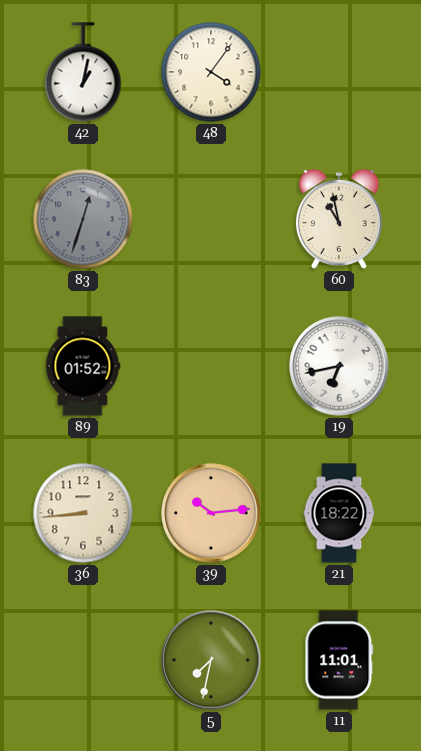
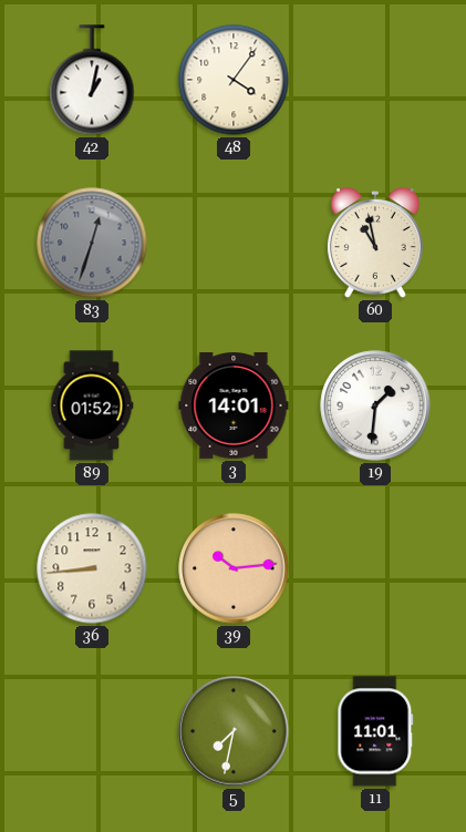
3: none -> 14:01
19: 6:43 -> 1:31
21: 18:22 -> none
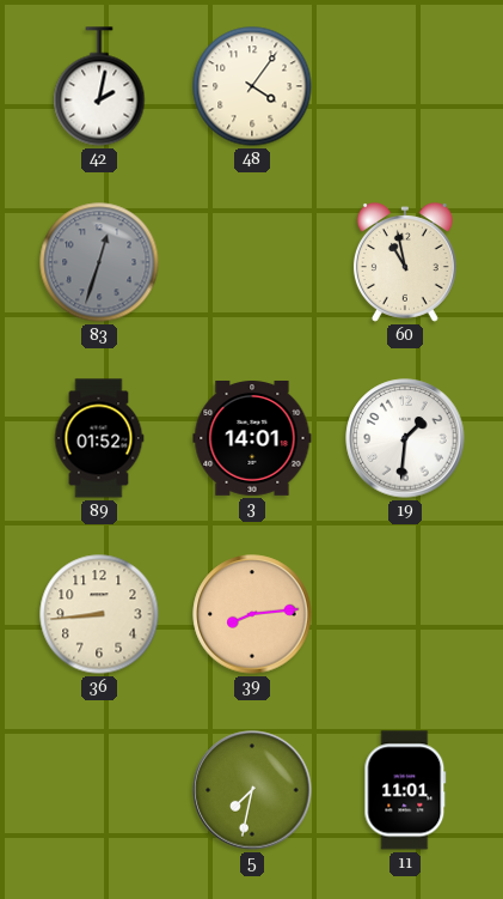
42: 1:02 -> 2:02
39: 10:14 -> 8:14
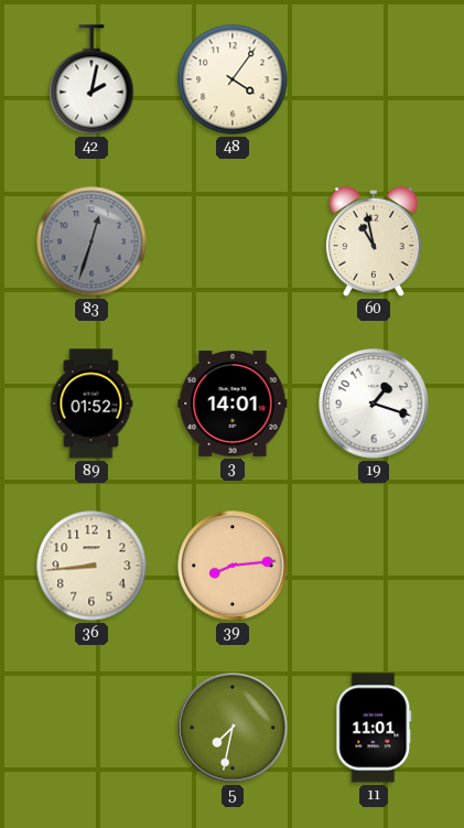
19: 1:31 -> 1:18
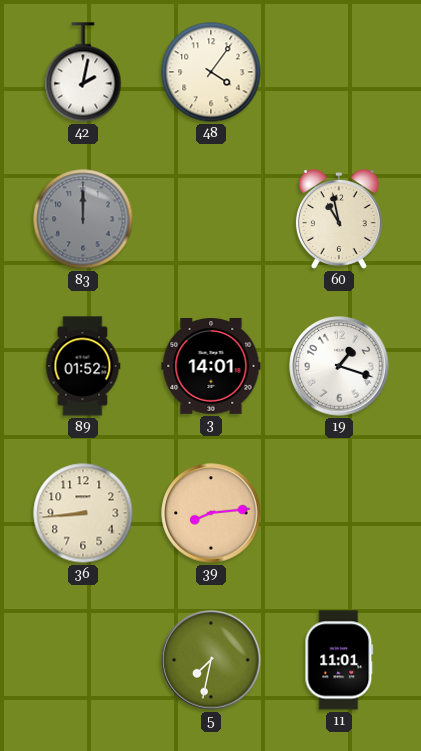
83: 12:33 -> 12:00
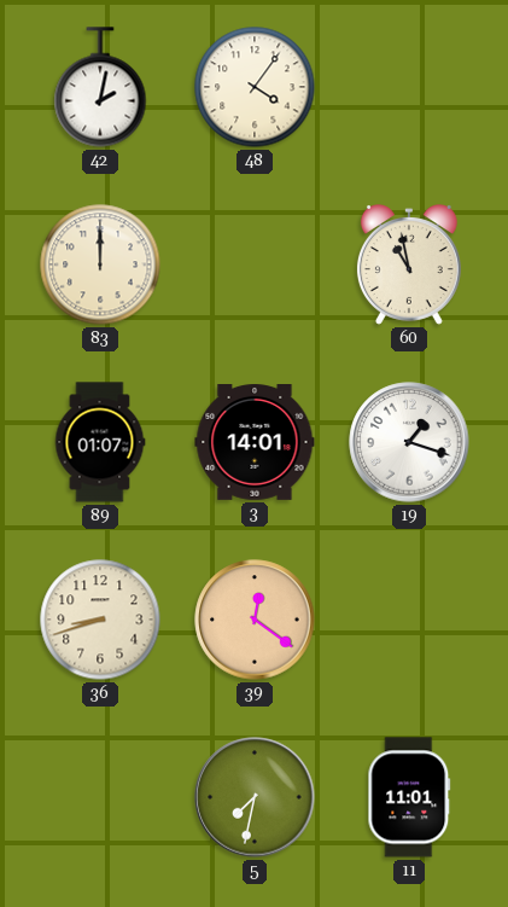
83 dial: grey -> cream
89: 01:52 -> 01:07
36: 8:44 -> 8:42
39: 8:14 -> 12:21
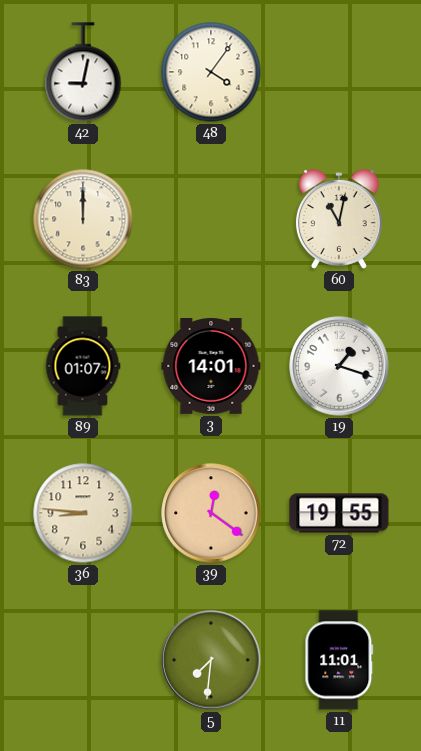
42: 2:02 -> 9:02
60: 10:58 -> 11:02
36: 8:42 -> 8:46
72: none -> 19:55
5: 7:32 -> 7:31
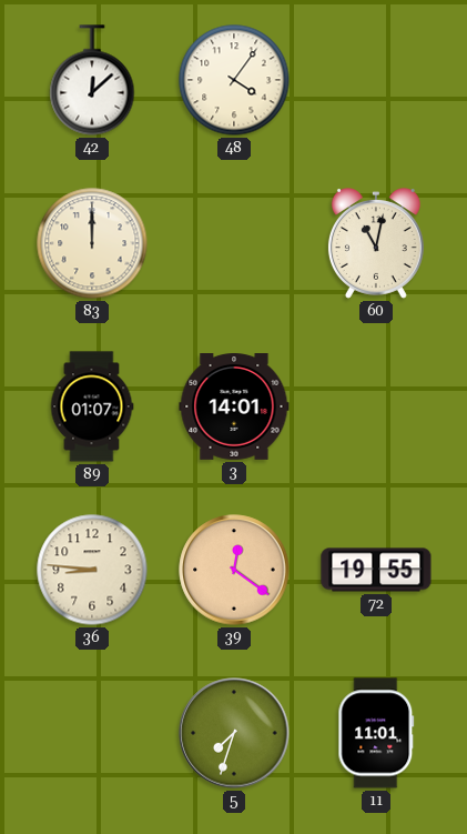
42: 9:02 -> 12:08
19: 1:18 -> none
5: 7:31 -> 7:33
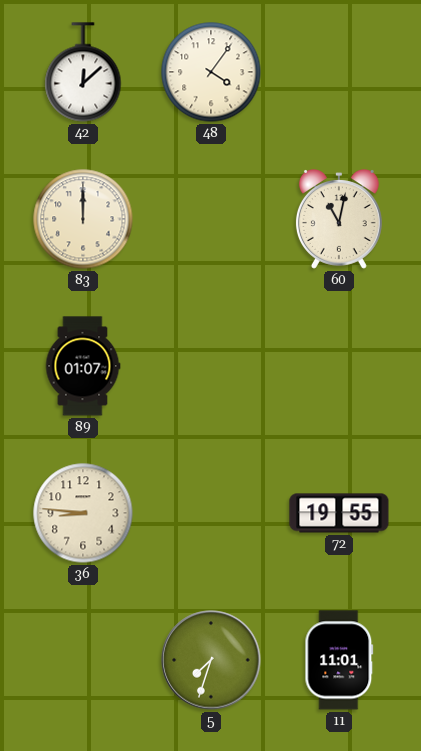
3: 14:01 -> none
39: 12:21 -> none
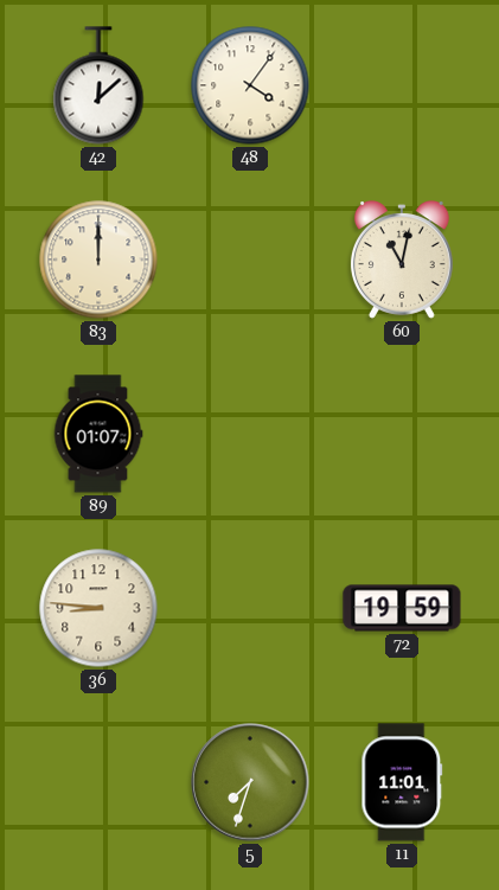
72: 19:55 -> 19:59
